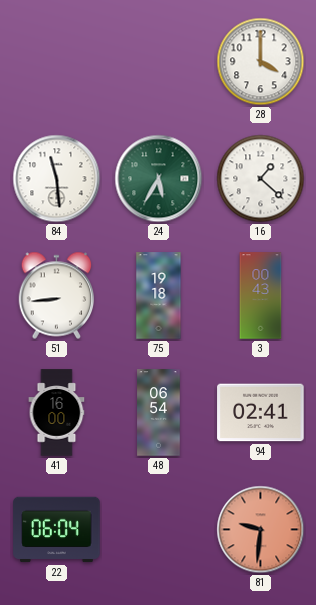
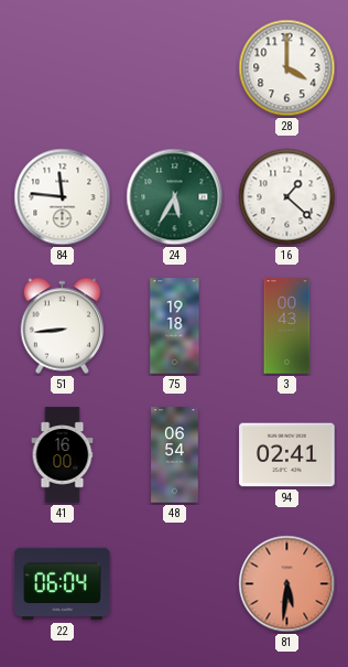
84: 11:29 -> 11:46
81: 9:31 -> 5:31
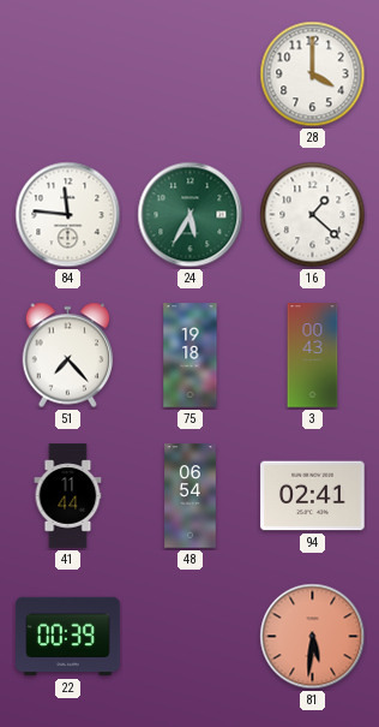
51: 8:44 -> 7:23
41: 16:00 -> 11:44
22: 06:04 -> 00:39
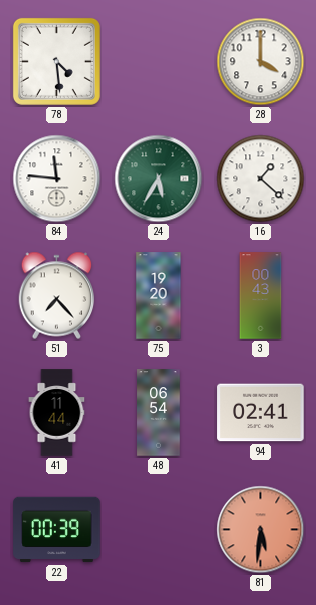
78: none -> 4:29
75: 19:18 -> 19:20
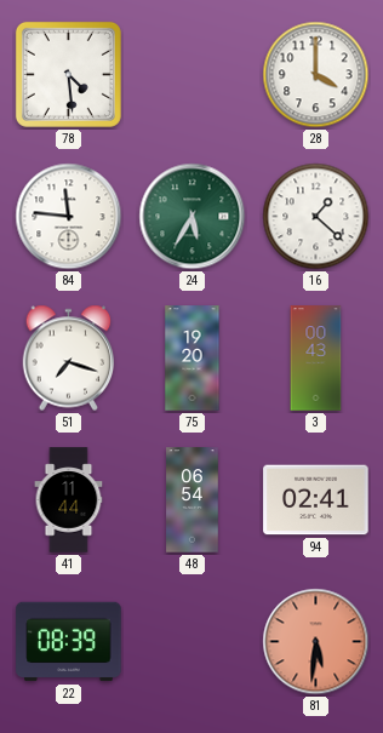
51: 7:23 -> 7:18
22: 00:39 -> 08:39
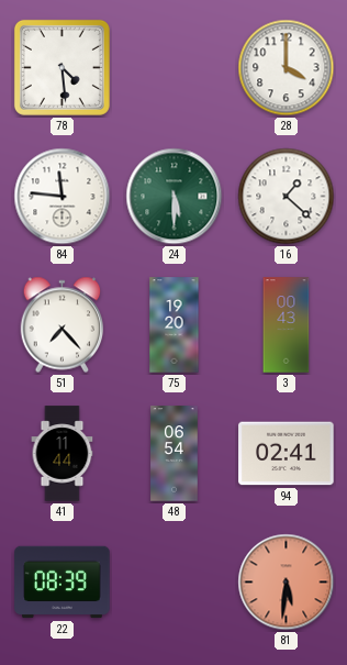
24: 5:35 -> 5:30
51: 7:18 -> 7:23
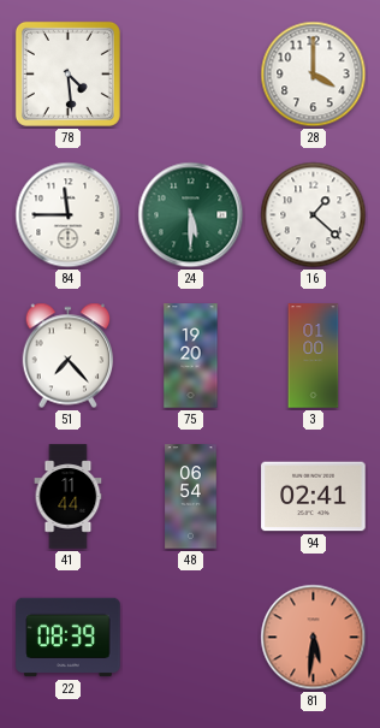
84: 11:46 -> 11:45
3: 00:43 -> 01:00
